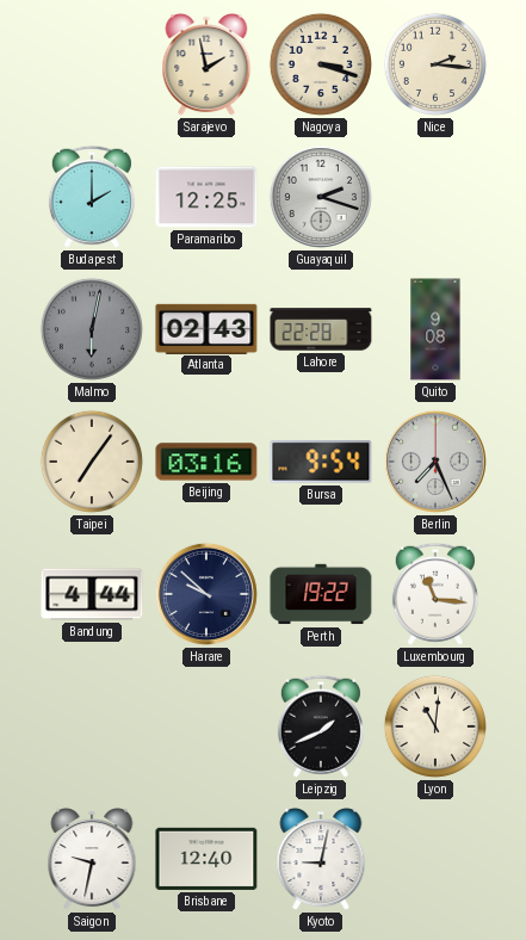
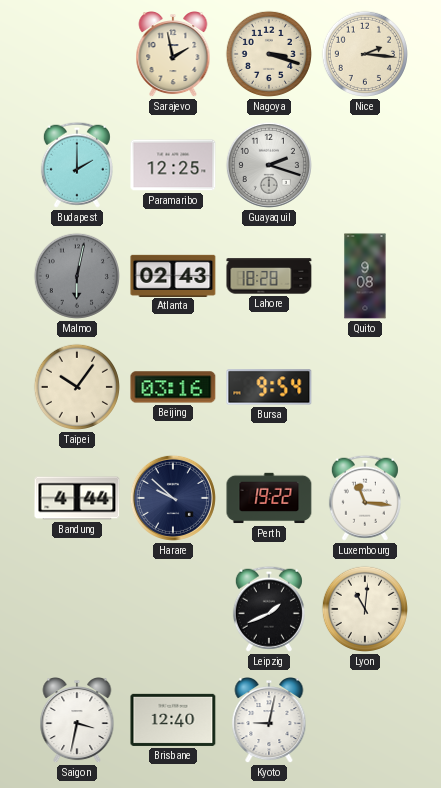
Lahore: 22:28 -> 18:28
Taipei: 7:06 -> 10:06
Berlin: 7:26 -> none
Saigon: 9:32 -> 3:32
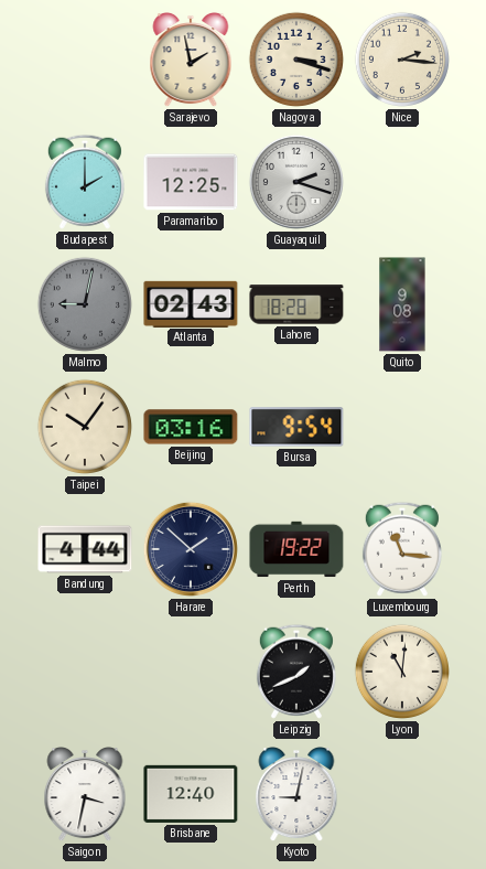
Malmo: 6:02 -> 9:02
Harare: 9:52 -> 1:52
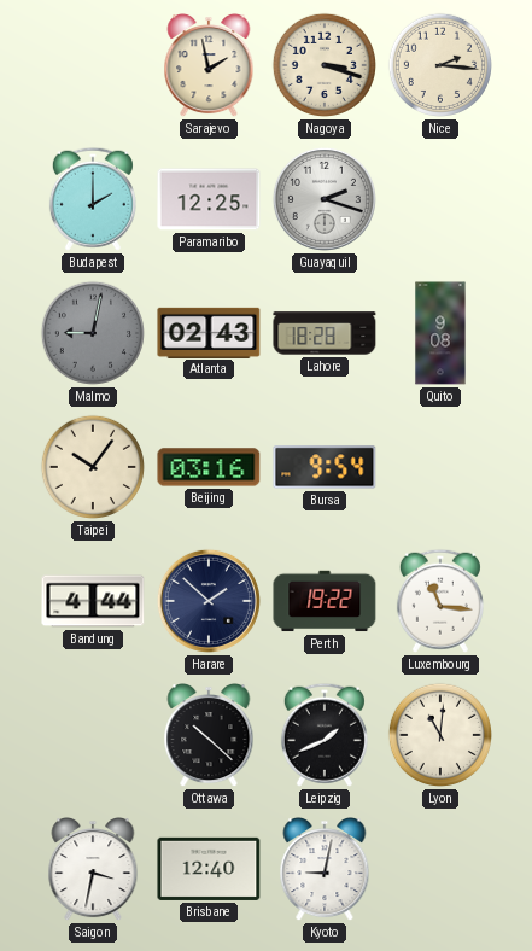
Ottawa: none -> 10:22
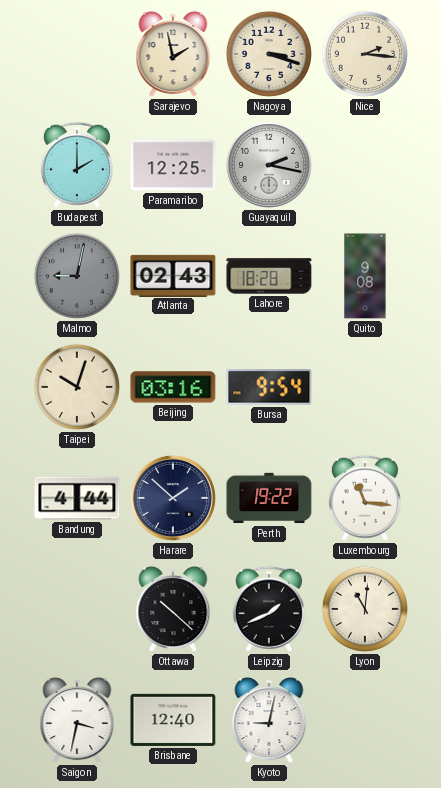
Guayaquil: 2:18 -> 2:17
Taipei: 10:06 -> 10:03
